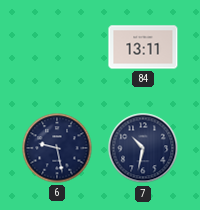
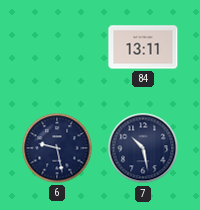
7: 10:32 -> 10:28
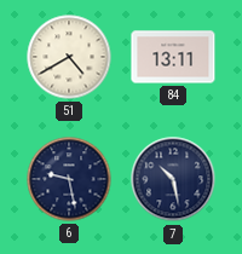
51: none -> 4:40
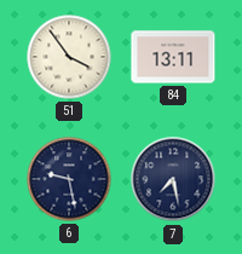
51: 4:40 -> 3:54
7: 10:28 -> 7:28
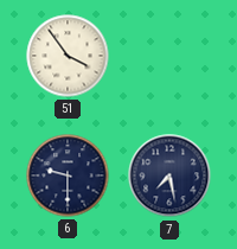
84: 13:11 -> none
6: 9:28 -> 9:30
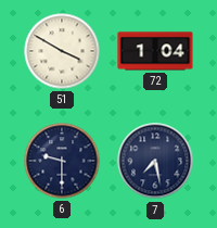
51: 3:54 -> 3:50
72: none -> 1:04
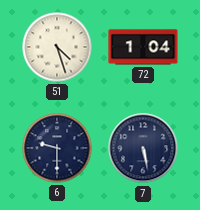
51: 3:50 -> 4:27
7: 7:28 -> 5:28
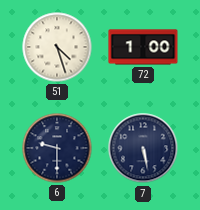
72: 1:04 -> 1:00
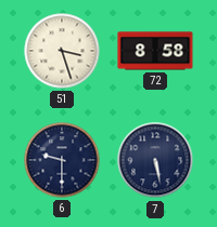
51: 4:27 -> 3:27
72: 1:00 -> 8:58
